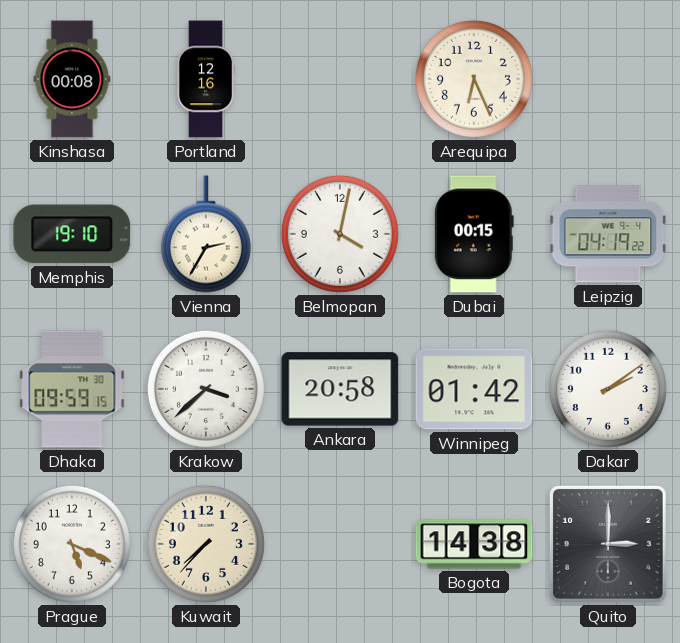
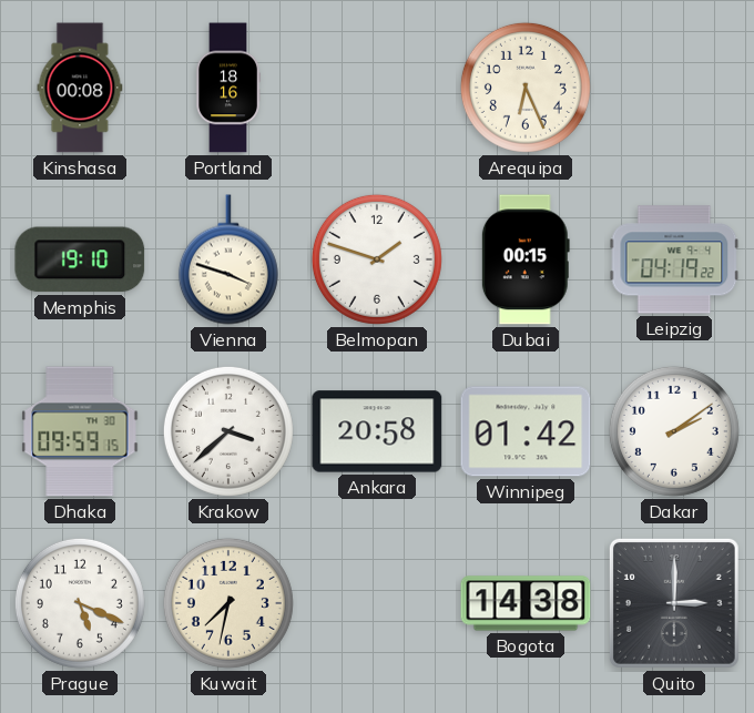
Portland: 12:16 -> 18:16
Vienna: 2:35 -> 3:48
Belmopan: 4:02 -> 1:48
Kuwait: 7:37 -> 7:32
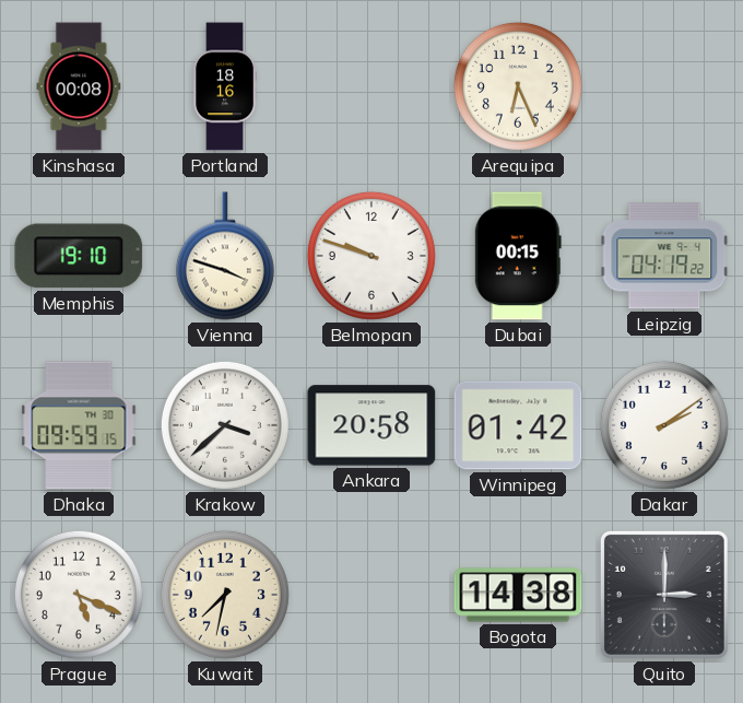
Belmopan: 1:48 -> 9:48
